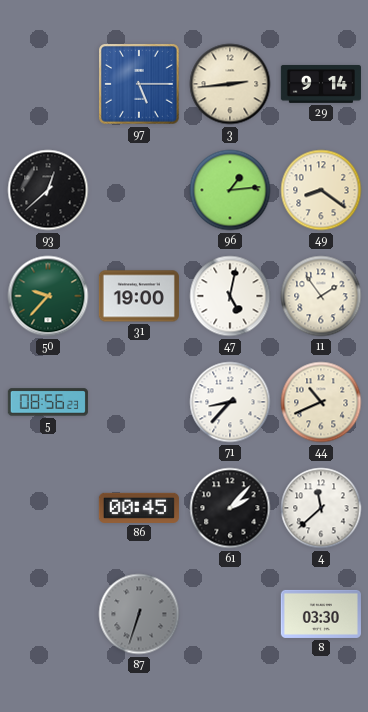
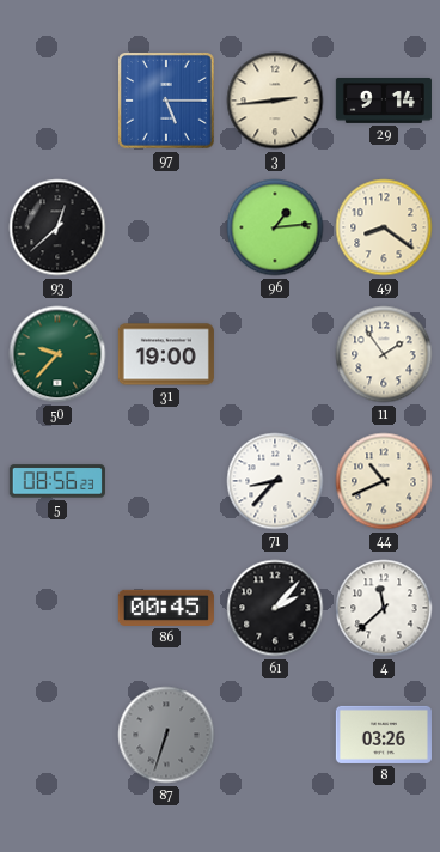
47: 5:02 -> none
8: 03:30 -> 03:26
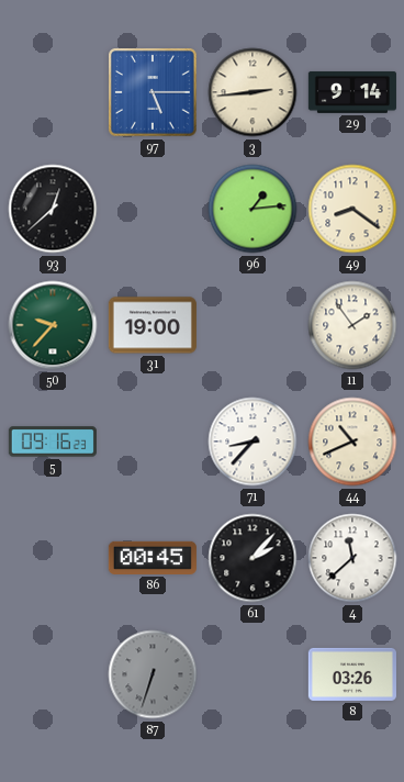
5: 08:56 -> 09:16
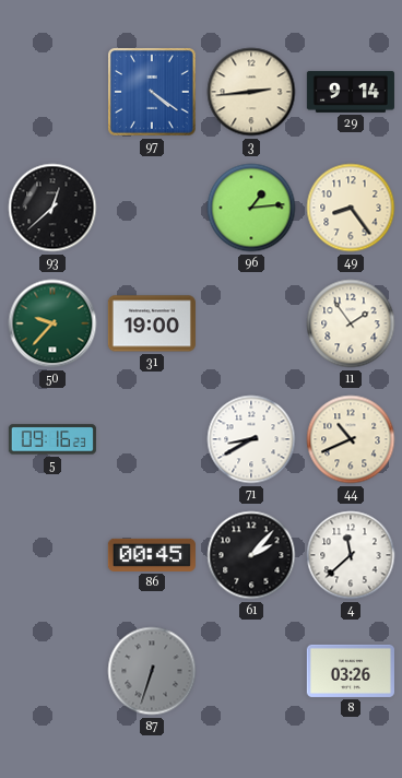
97: 5:15 -> 4:21
49: 8:21 -> 8:24
71: 8:37 -> 8:40
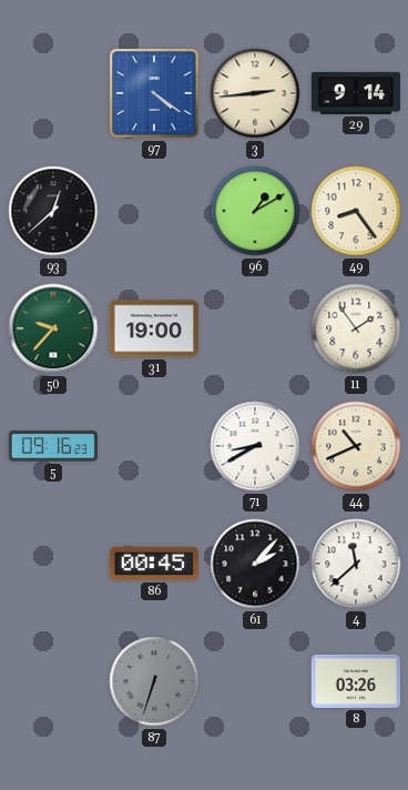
96: 1:14 -> 1:10
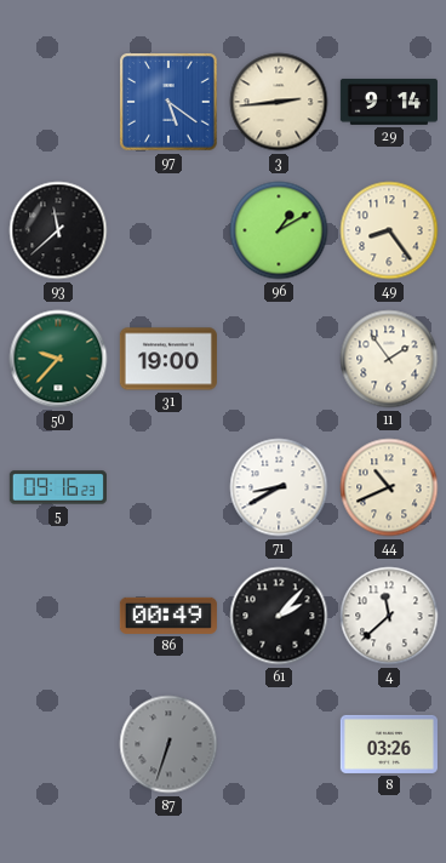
97: 4:21 -> 5:21
93: 12:38 -> 11:38
86: 00:45 -> 00:49
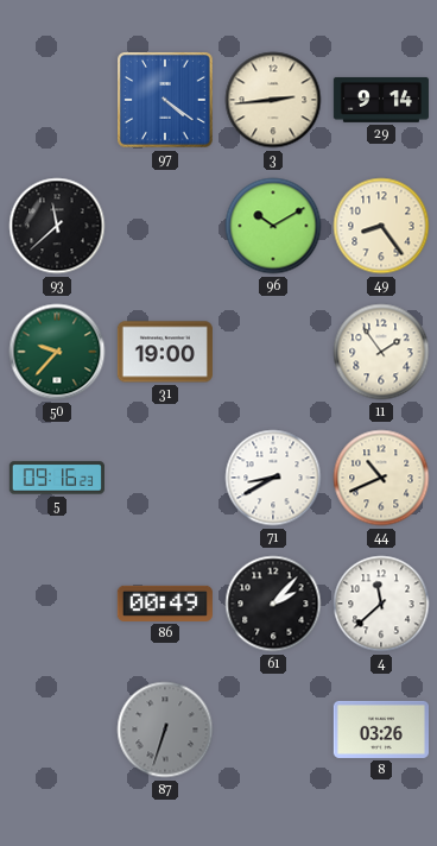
97: 5:21 -> 4:21
96: 1:10 -> 10:10
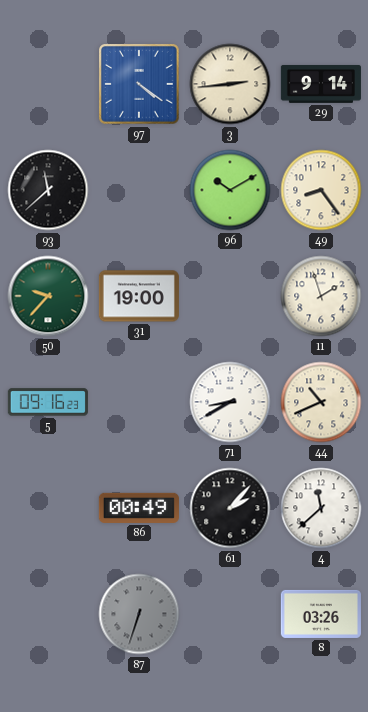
11: 1:54 -> 1:57
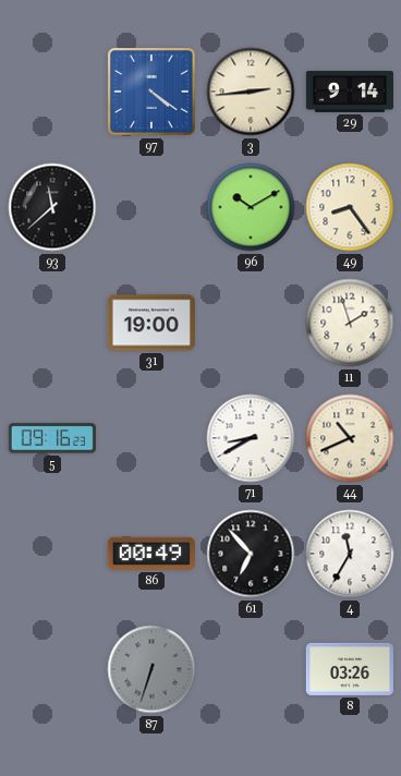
50: 9:37 -> none
61: 2:07 -> 6:53
4: 11:38 -> 11:35
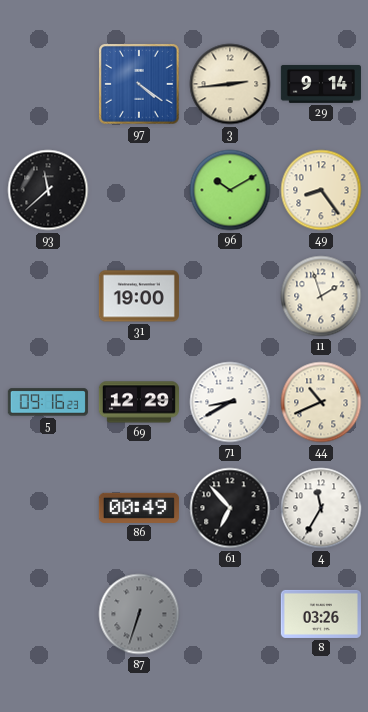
69: none -> 12:29
